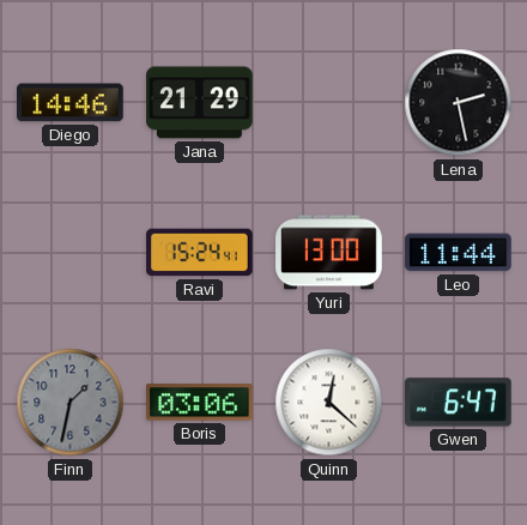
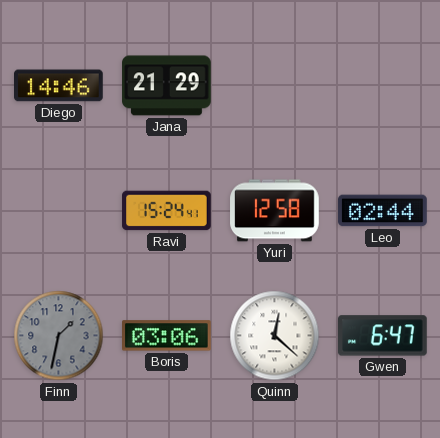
Lena: 2:28 -> none
Yuri: 13:00 -> 12:58
Leo: 11:44 -> 02:44
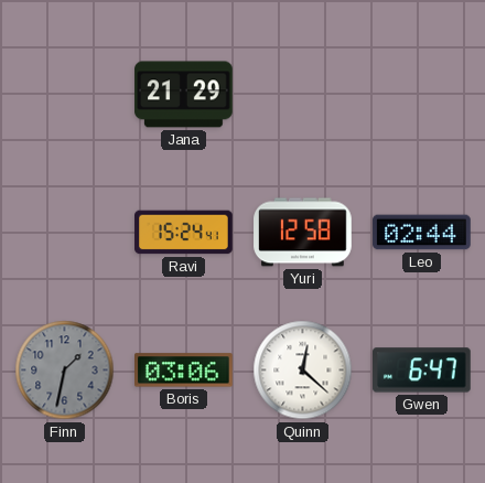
Diego: 14:46 -> none
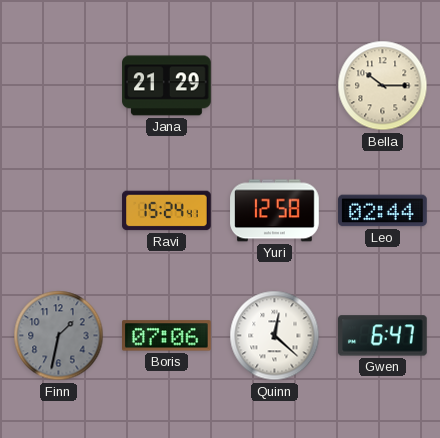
Bella: none -> 10:15
Boris: 03:06 -> 07:06
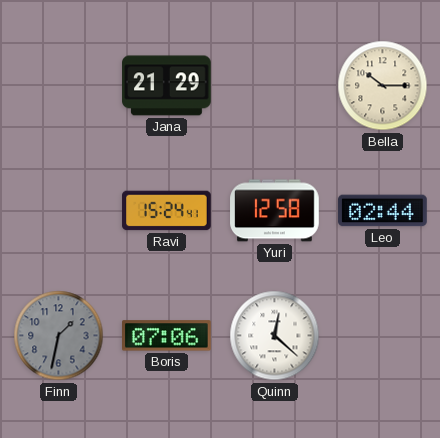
Gwen: 6:47 -> none
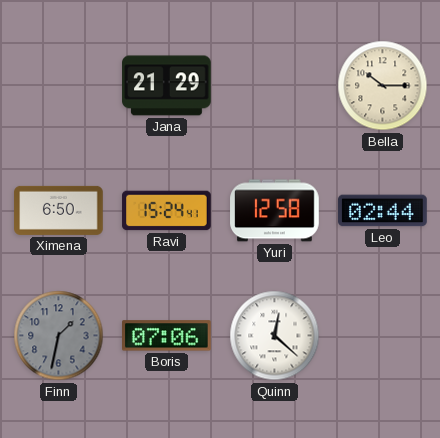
Ximena: none -> 6:50
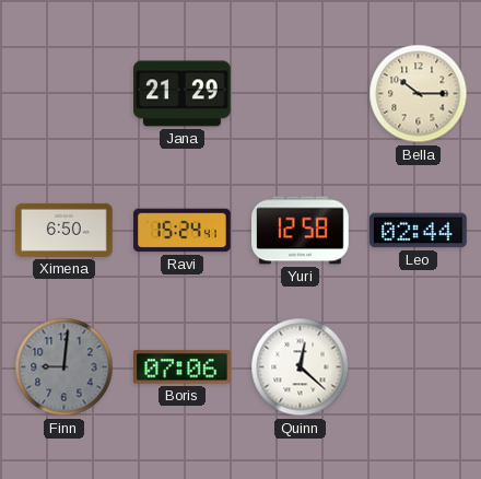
Finn: 1:32 -> 9:01
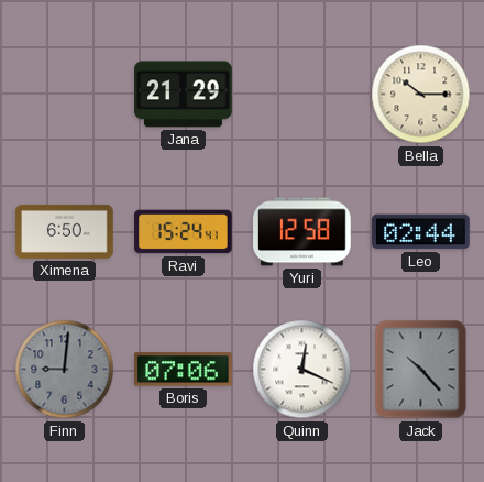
Quinn: 12:22 -> 12:19
Jack: none -> 10:23
